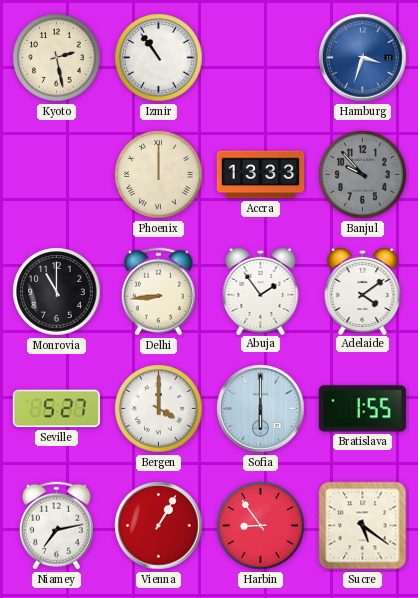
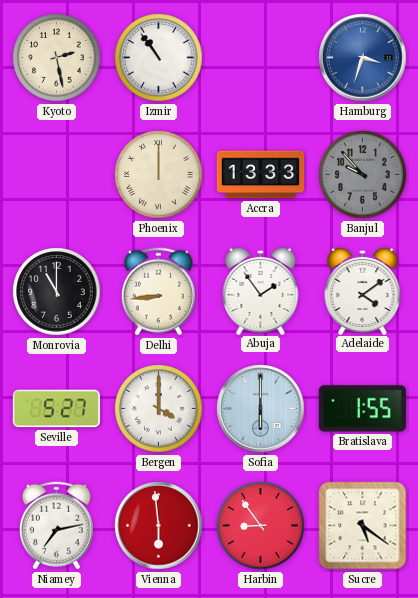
Vienna: 1:05 -> 5:59
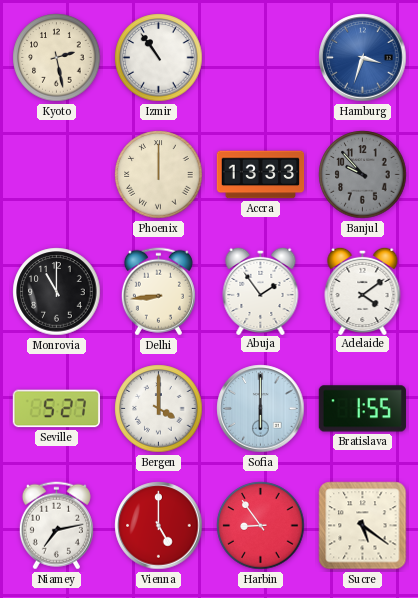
Vienna: 5:59 -> 5:00
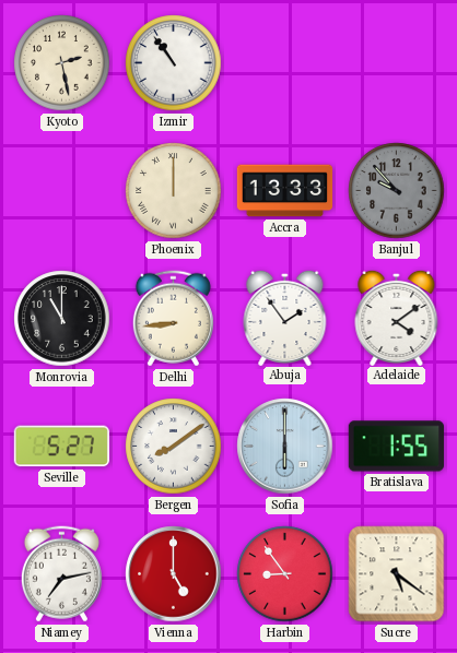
Hamburg: 3:33 -> none
Bergen: 4:00 -> 8:09
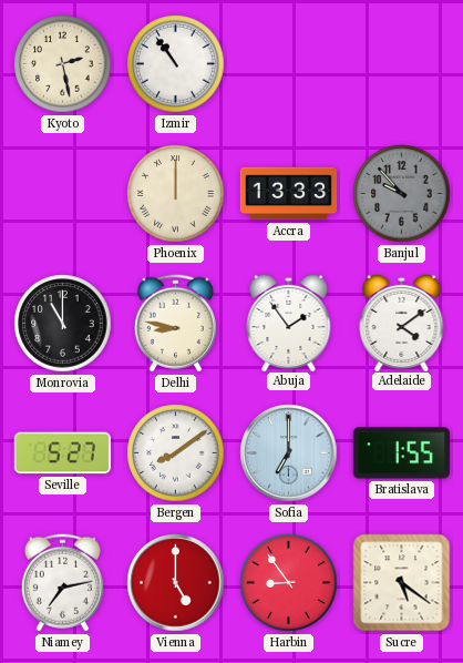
Delhi: 8:44 -> 8:47
Sofia: 6:00 -> 7:00
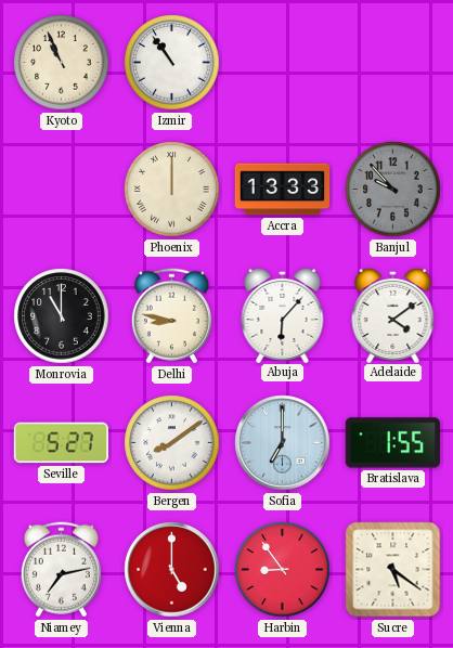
Kyoto: 2:28 -> 10:56
Abuja: 1:54 -> 6:07
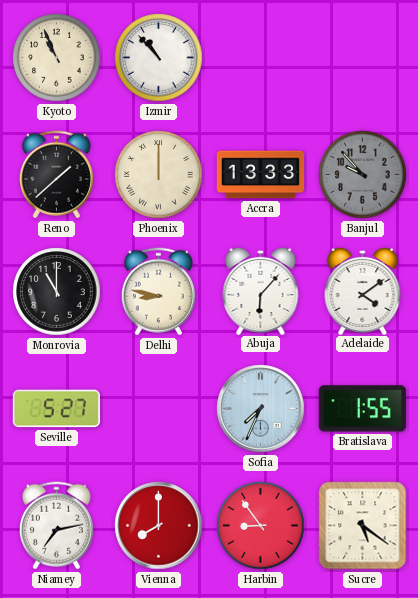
Izmir: 10:54 -> 10:53
Reno: none -> 1:38
Bergen: 8:09 -> none
Sofia: 7:00 -> 7:34
Vienna: 5:00 -> 8:00
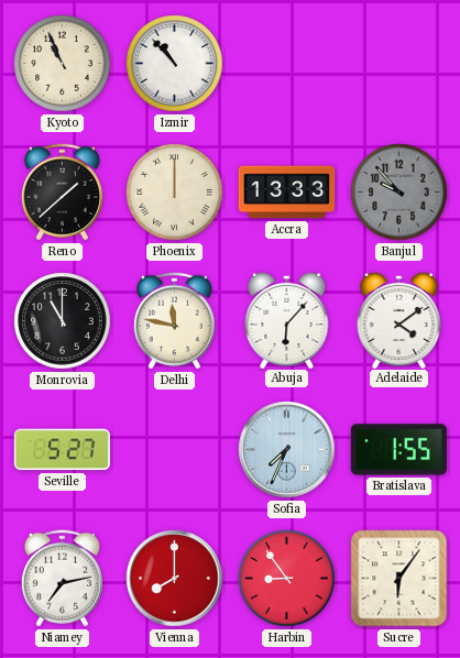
Delhi: 8:47 -> 11:47
Sucre: 5:21 -> 6:06
